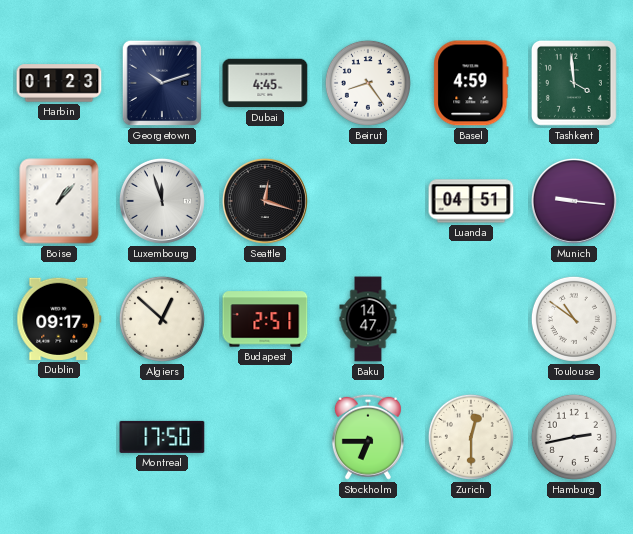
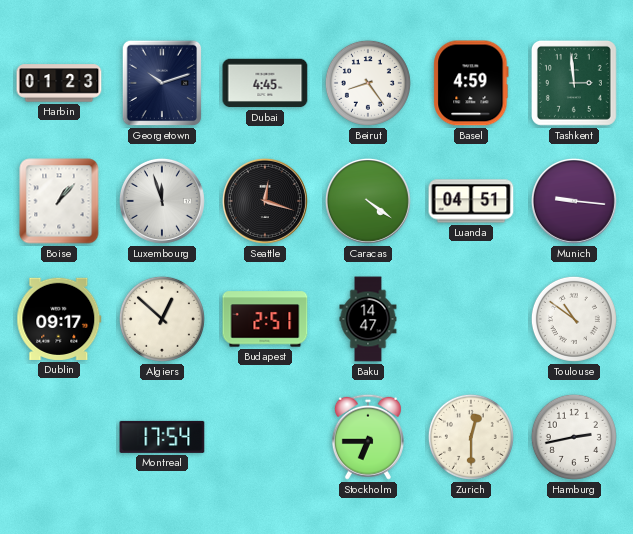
Tashkent: 3:59 -> 2:59
Caracas: none -> 4:21
Montreal: 17:50 -> 17:54
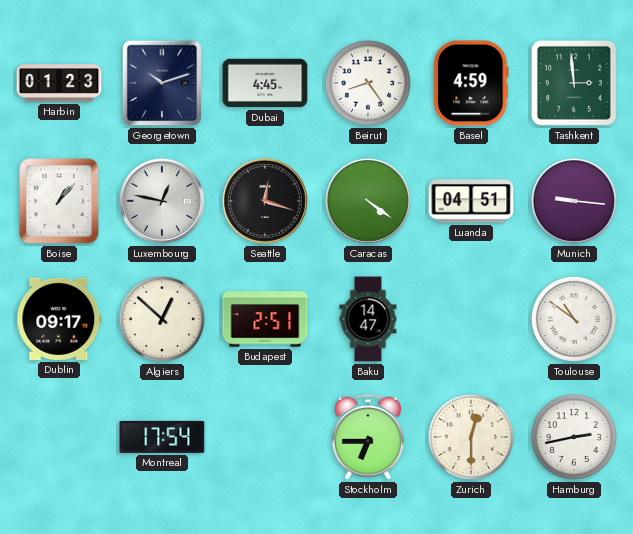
Luxembourg: 11:57 -> 12:47
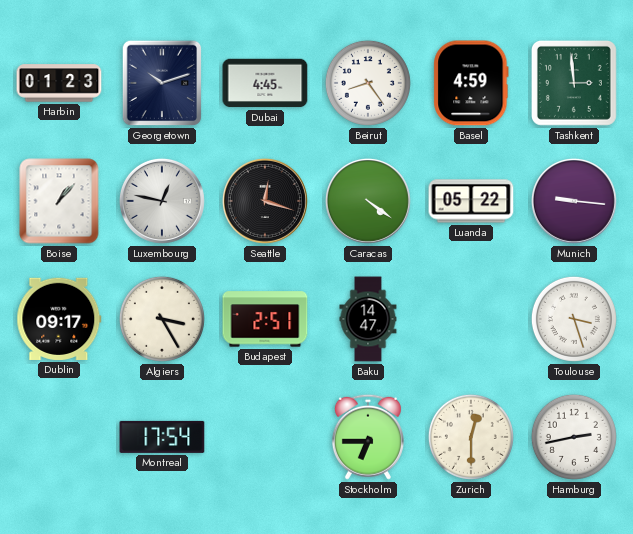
Luanda: 04:51 -> 05:22
Algiers: 12:52 -> 3:25
Toulouse: 10:51 -> 3:27
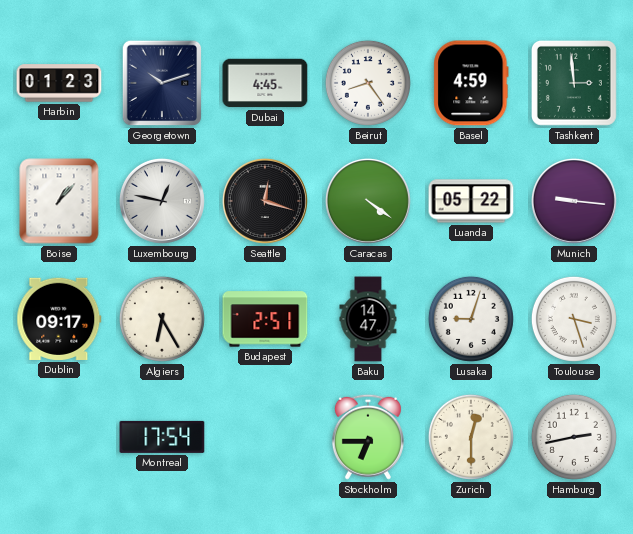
Algiers: 3:25 -> 6:25
Lusaka: none -> 9:03
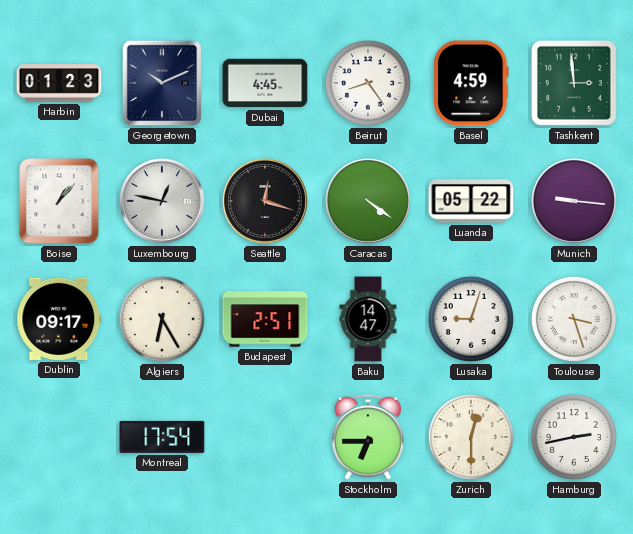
Georgetown: 10:12 -> 10:11
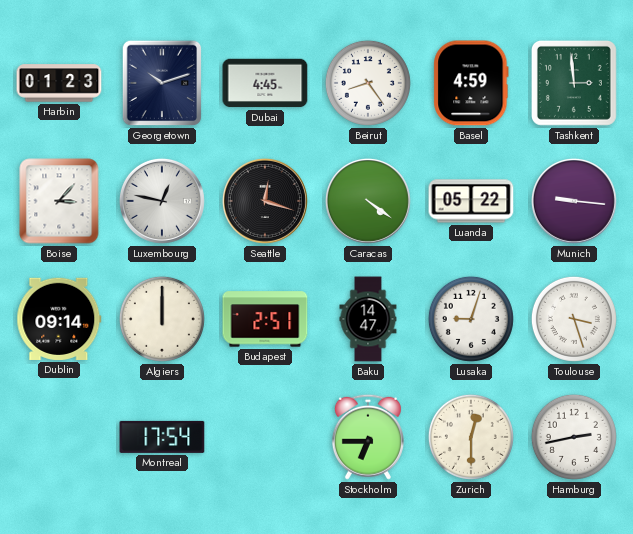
Georgetown: 10:11 -> 10:12
Boise: 1:07 -> 3:07
Dublin: 09:17 -> 09:14
Algiers: 6:25 -> 12:00
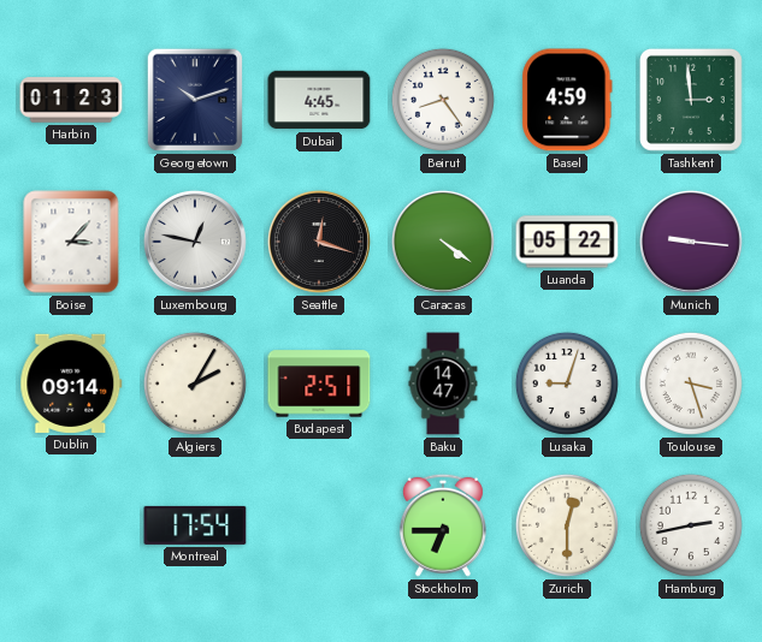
Algiers: 12:00 -> 2:05
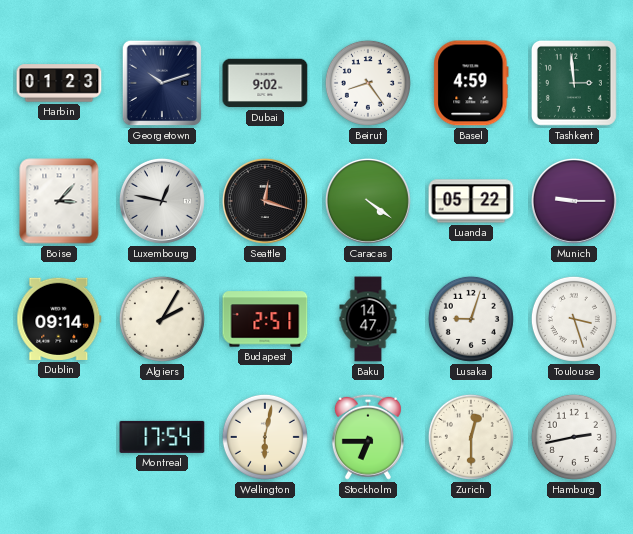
Dubai: 4:45 -> 9:02
Munich: 9:16 -> 9:15
Wellington: none -> 6:02
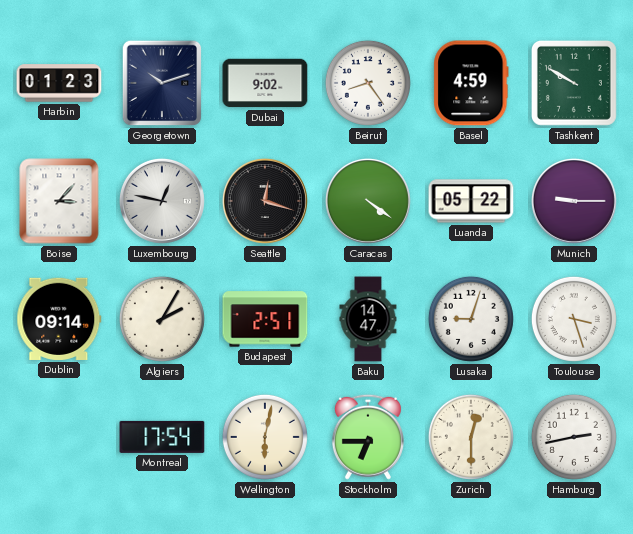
Tashkent: 2:59 -> 9:50
